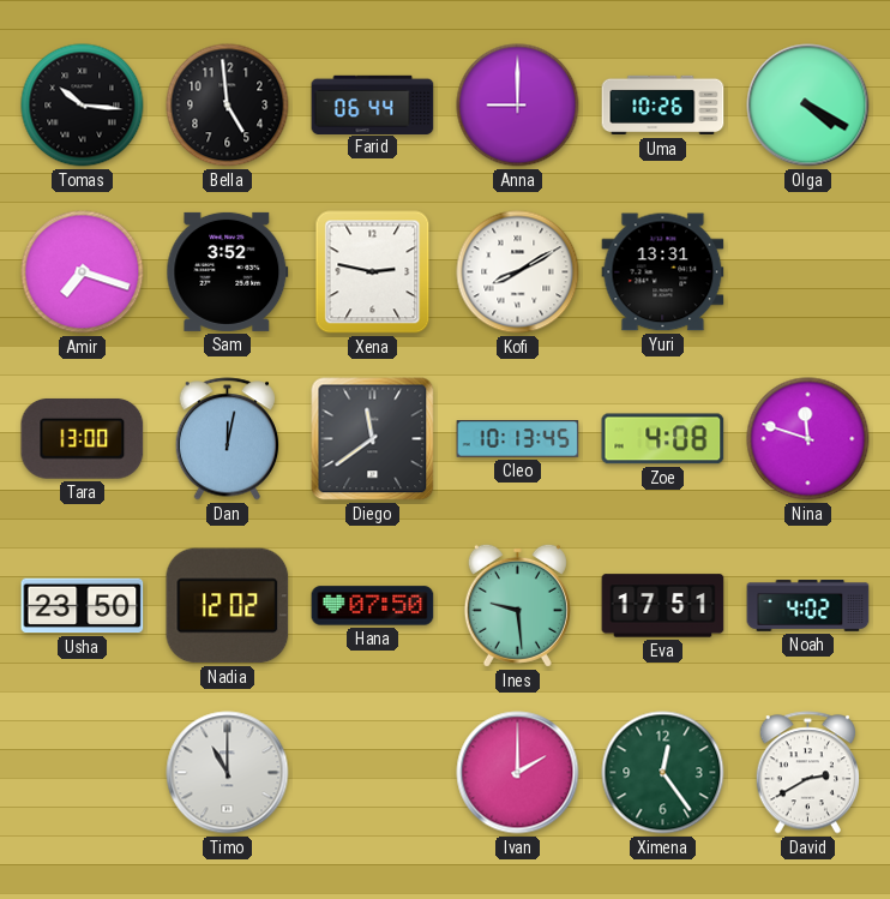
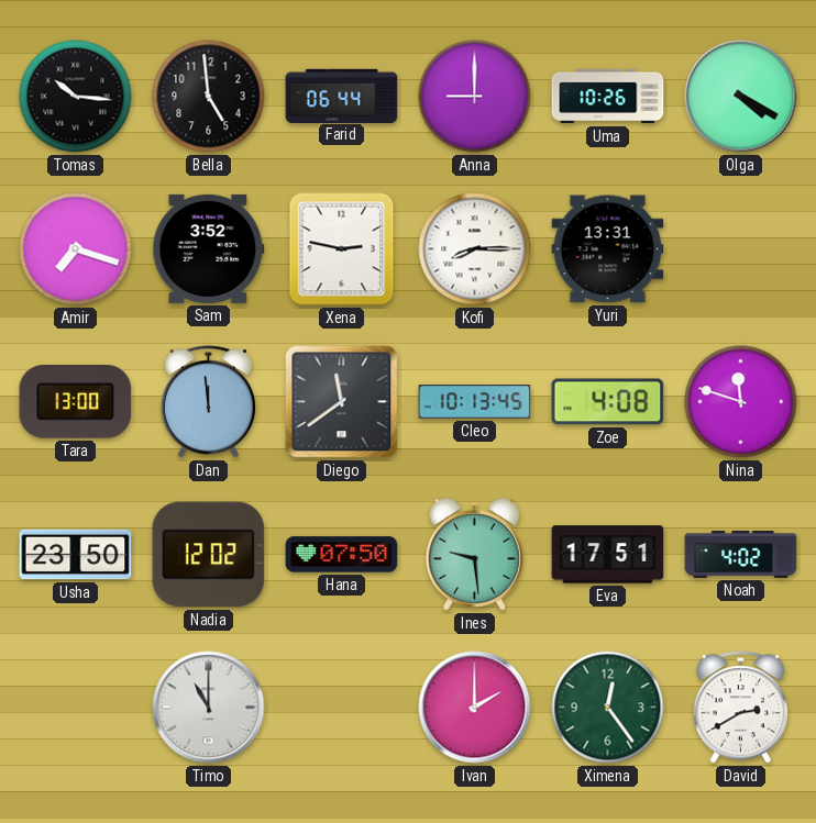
Kofi: 8:10 -> 8:15
Dan: 12:02 -> 11:59
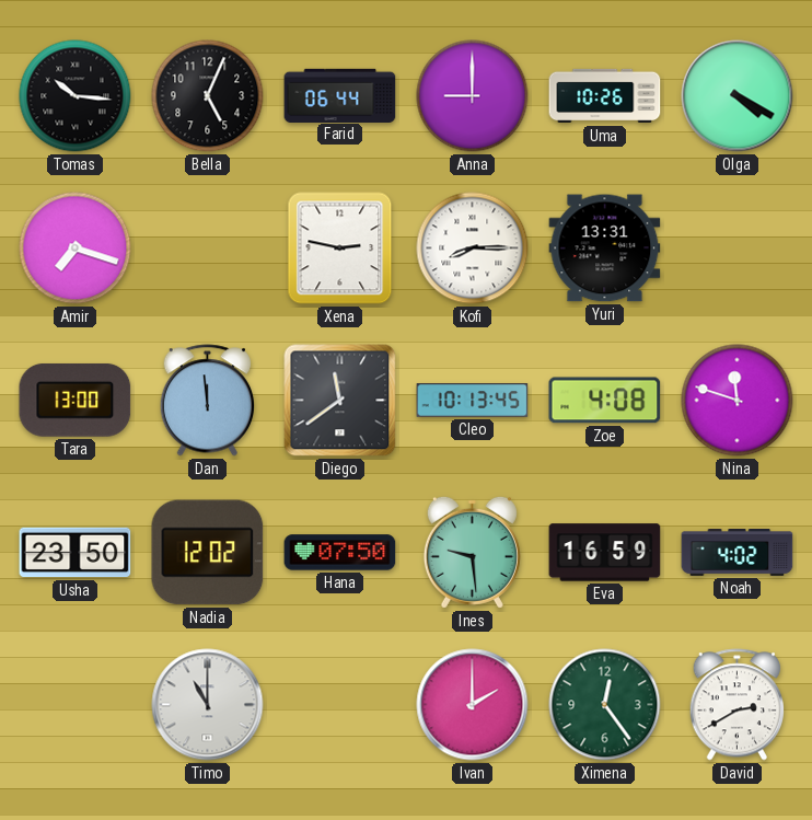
Bella: 4:59 -> 5:04
Sam: 3:52 -> none
Eva: 17:51 -> 16:59
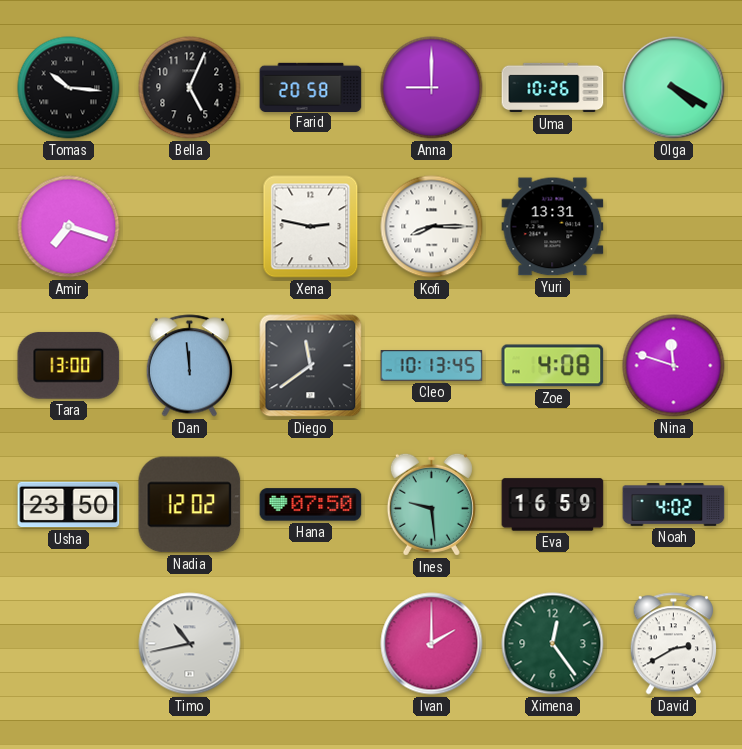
Farid: 06:44 -> 20:58
Timo: 11:00 -> 10:43
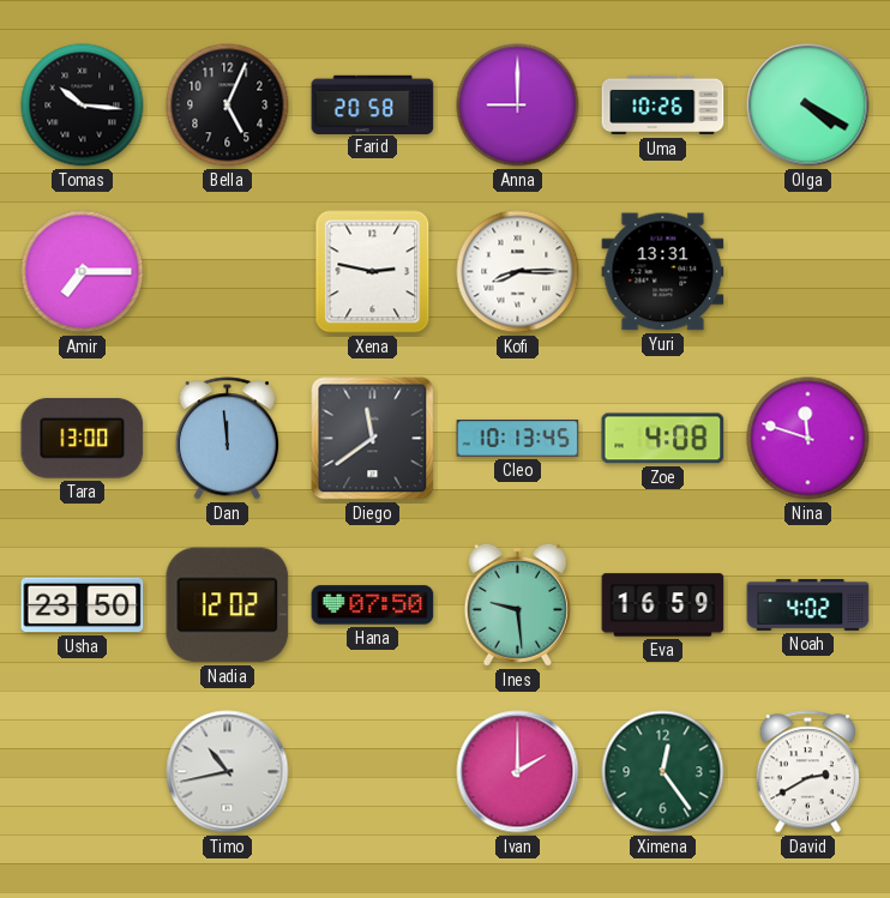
Amir: 7:18 -> 7:15
